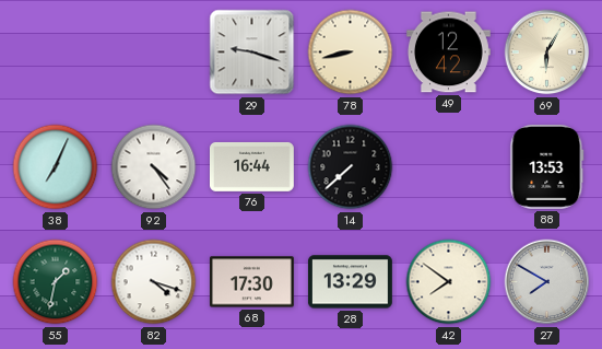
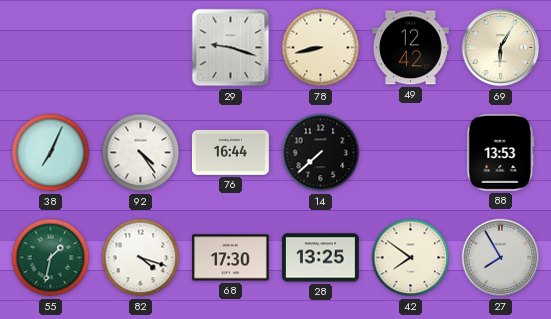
28: 13:29 -> 13:25
27: 7:50 -> 7:55
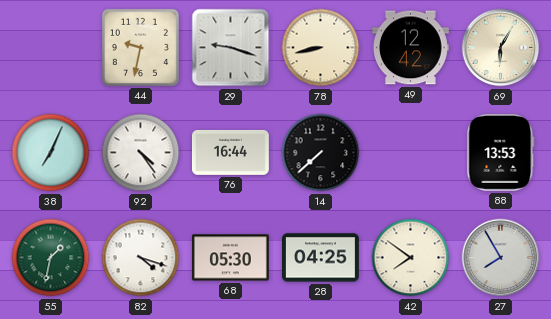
44: none -> 9:32
68: 17:30 -> 05:30
28: 13:25 -> 04:25
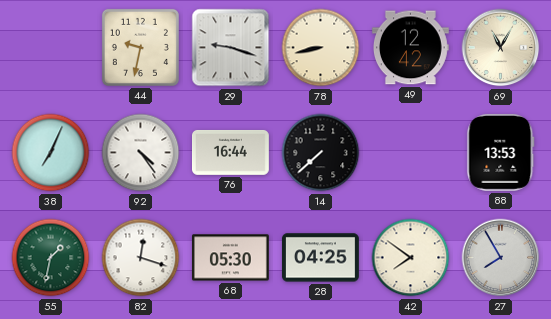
69: 6:05 -> 11:05
82: 4:18 -> 12:18
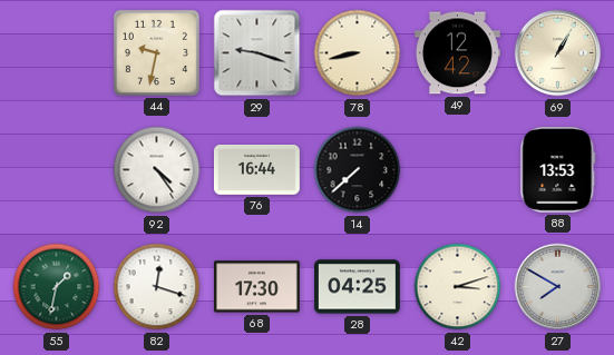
69: 11:05 -> 1:05
38: 7:04 -> none
68: 05:30 -> 17:30
42: 7:51 -> 3:12
27: 7:55 -> 7:50
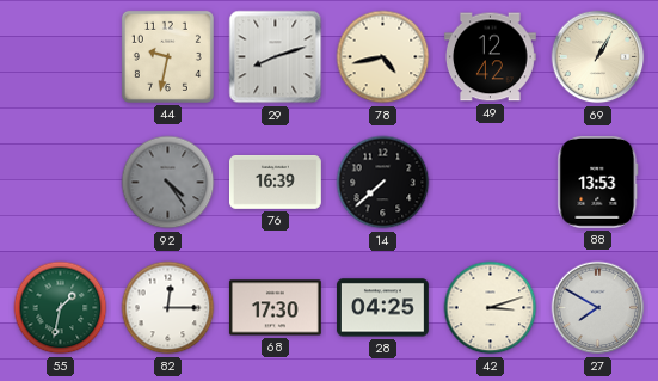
29: 9:18 -> 8:12
78: 8:43 -> 4:43
92 dial: white -> grey
76: 16:44 -> 16:39
82: 12:18 -> 12:15
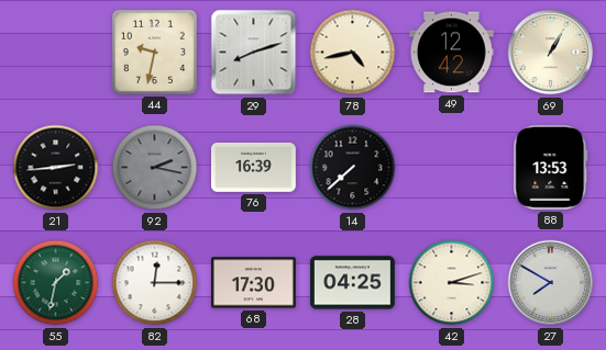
21: none -> 2:44
92: 4:24 -> 2:17
